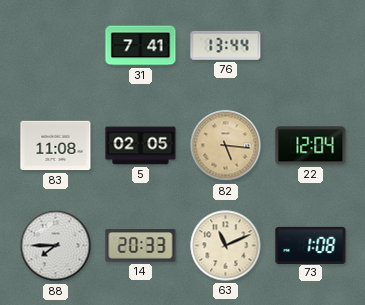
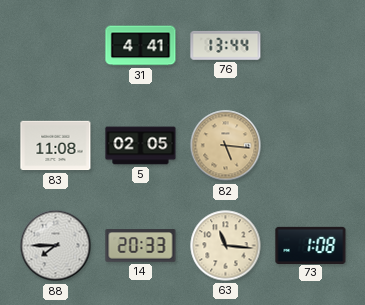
31: 7:41 -> 4:41
22: 12:04 -> none
63: 11:11 -> 11:16
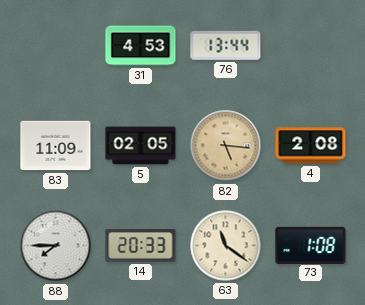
31: 4:41 -> 4:53
83: 11:08 -> 11:09
4: none -> 2:08
63: 11:16 -> 11:21
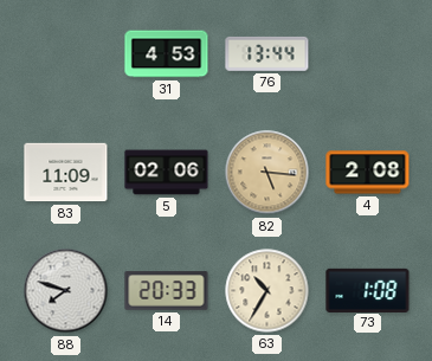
5: 02:05 -> 02:06
88: 7:45 -> 7:48
63: 11:21 -> 10:35
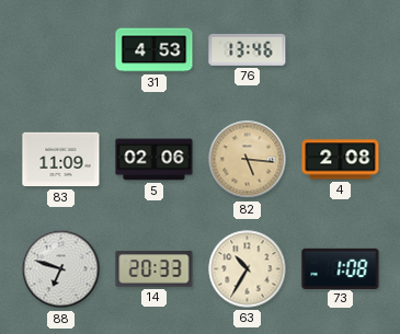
76: 13:44 -> 13:46
88: 7:48 -> 6:48
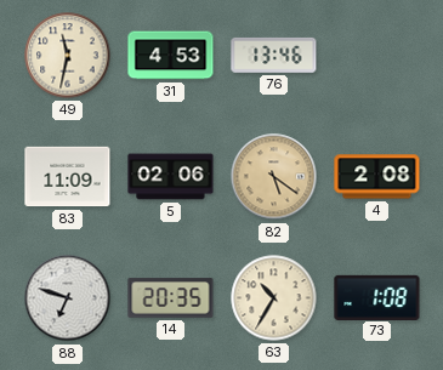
49: none -> 11:32
82: 5:16 -> 5:21
14: 20:33 -> 20:35
